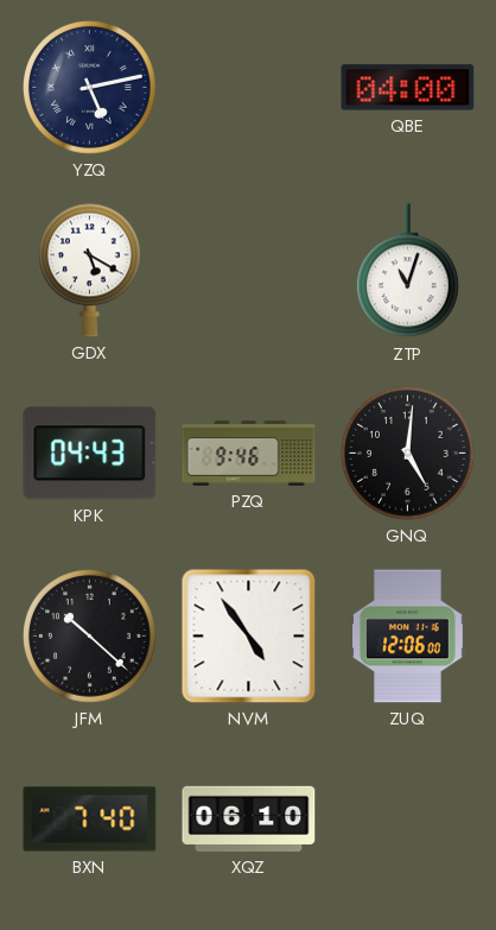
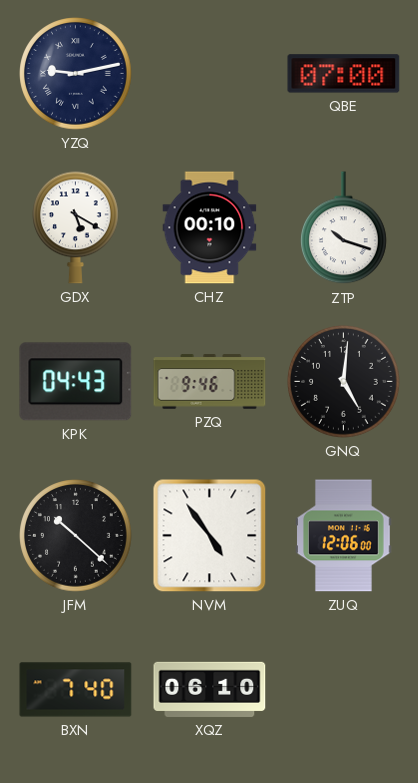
YZQ: 5:13 -> 9:13
QBE: 04:00 -> 07:00
CHZ: none -> 00:10
ZTP: 11:03 -> 10:18
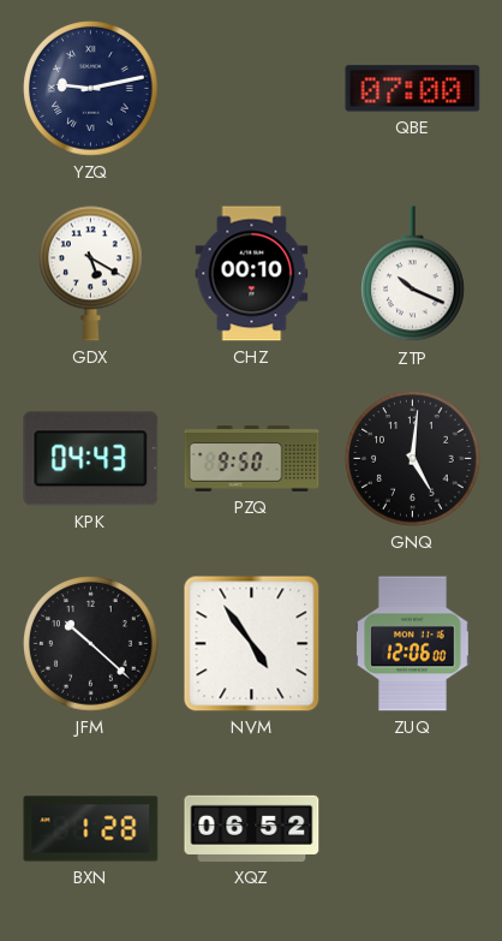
ZTP: 10:18 -> 10:19
PZQ: 9:46 -> 9:50
BXN: 7:40 -> 1:28
XQZ: 06:10 -> 06:52
